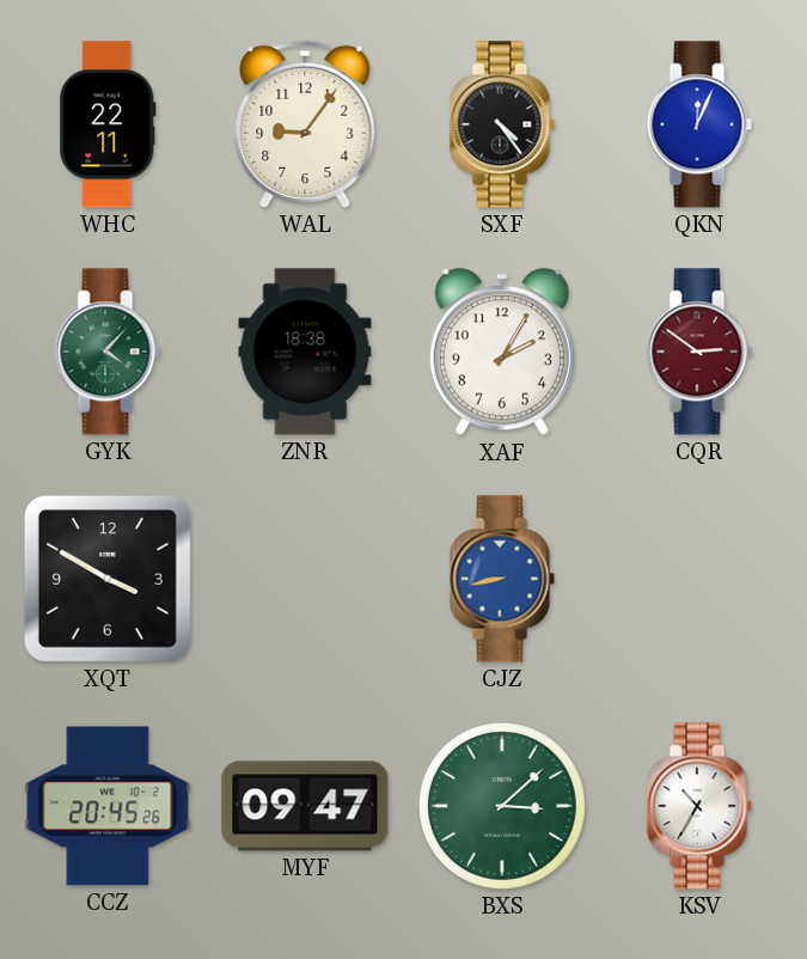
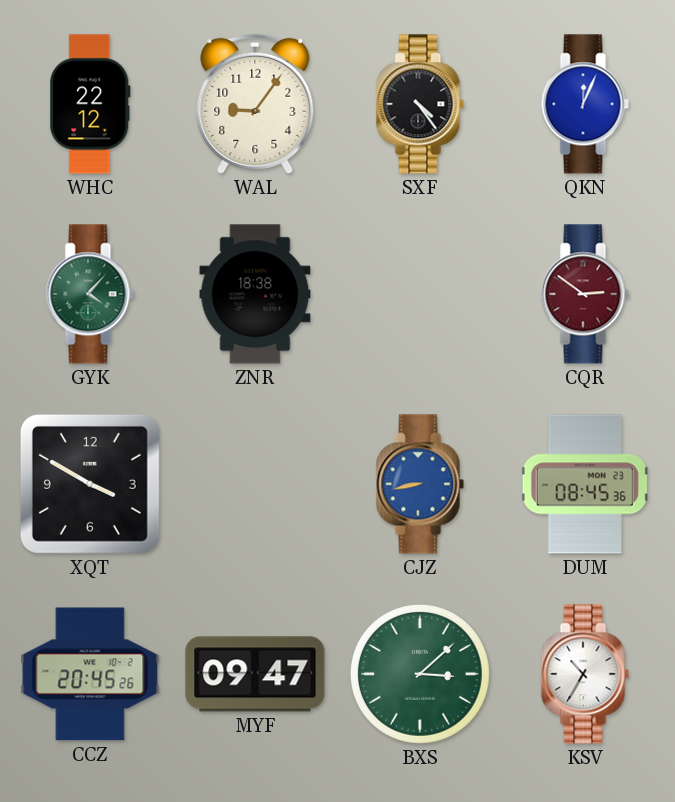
WHC: 22:11 -> 22:12
XAF: 2:05 -> none
DUM: none -> 08:45
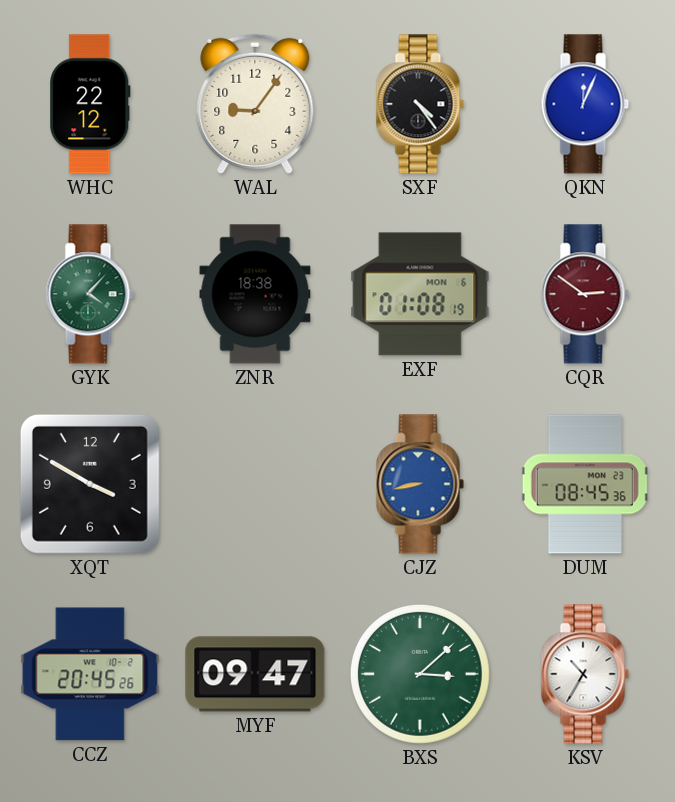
EXF: none -> 01:08
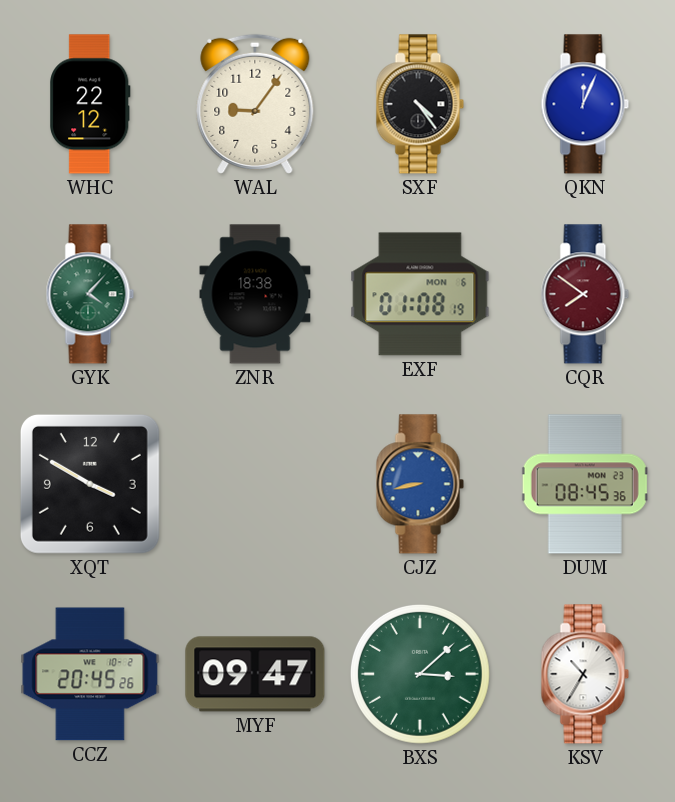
CQR: 2:51 -> 7:51
